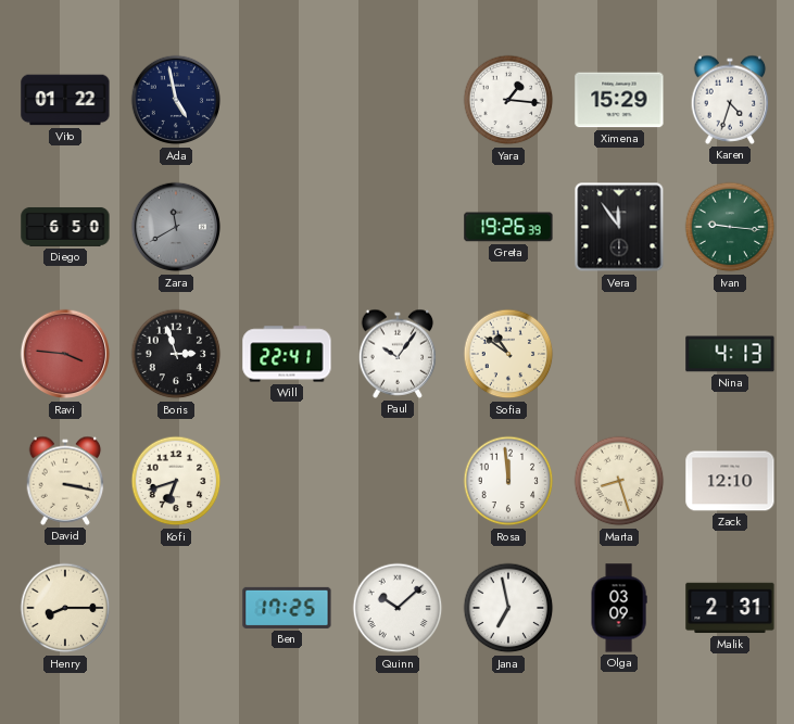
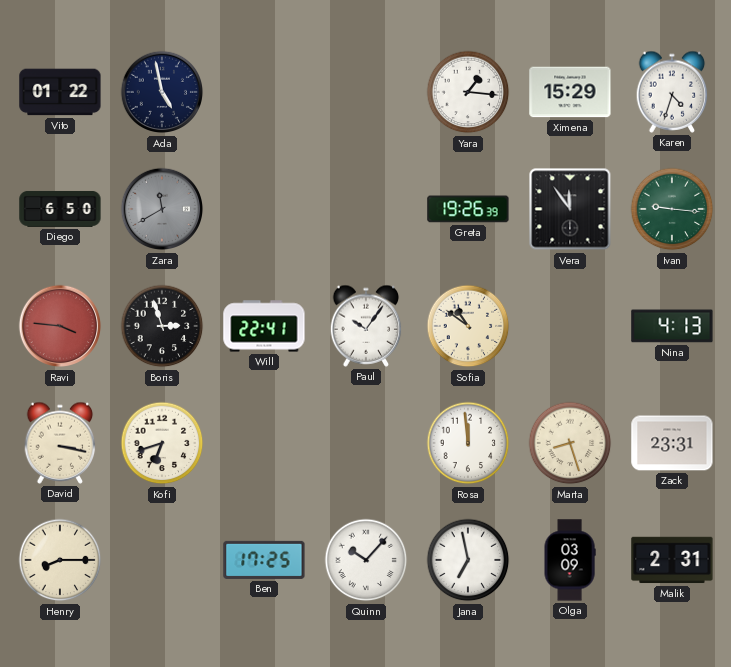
Zack: 12:10 -> 23:31
Quinn: 10:08 -> 10:07
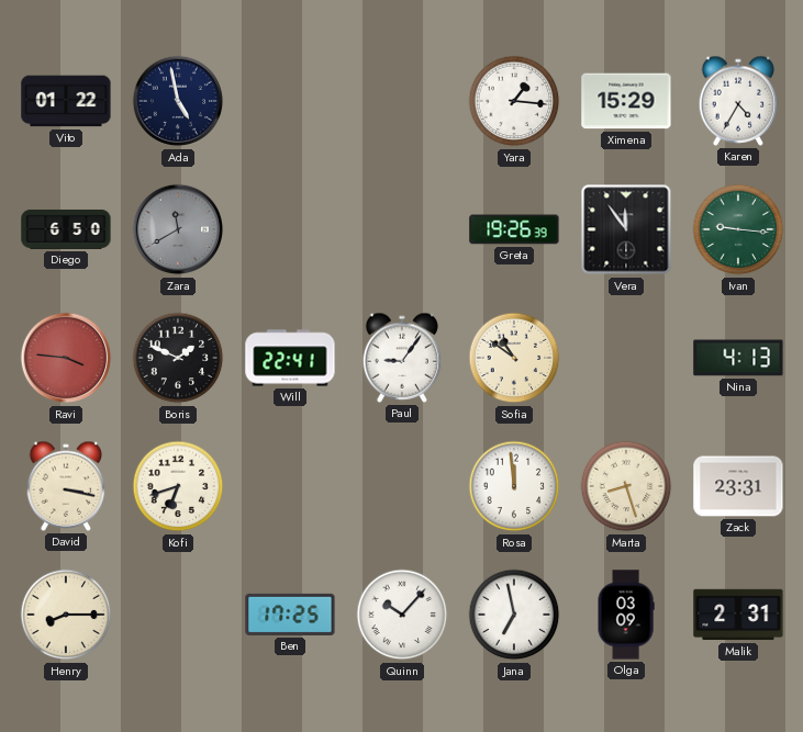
Karen: 4:33 -> 4:35
Boris: 2:57 -> 1:49
Paul: 10:06 -> 9:06
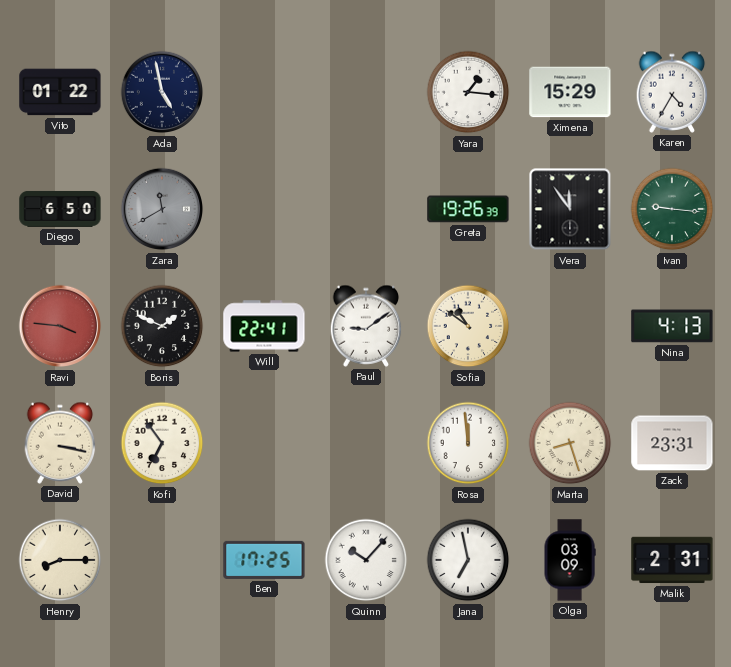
Paul: 9:06 -> 9:09
Kofi: 6:42 -> 6:54
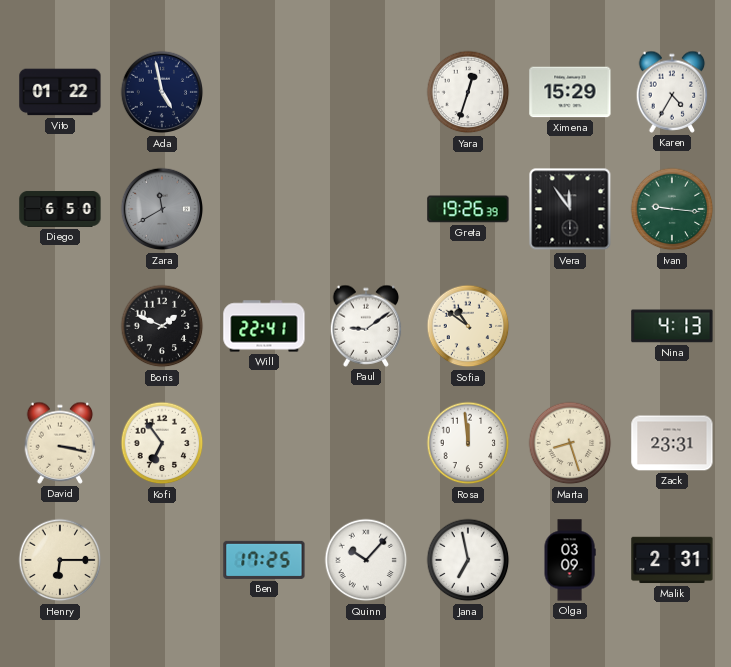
Yara: 1:16 -> 12:33
Ravi: 3:46 -> none
Henry: 8:15 -> 6:15
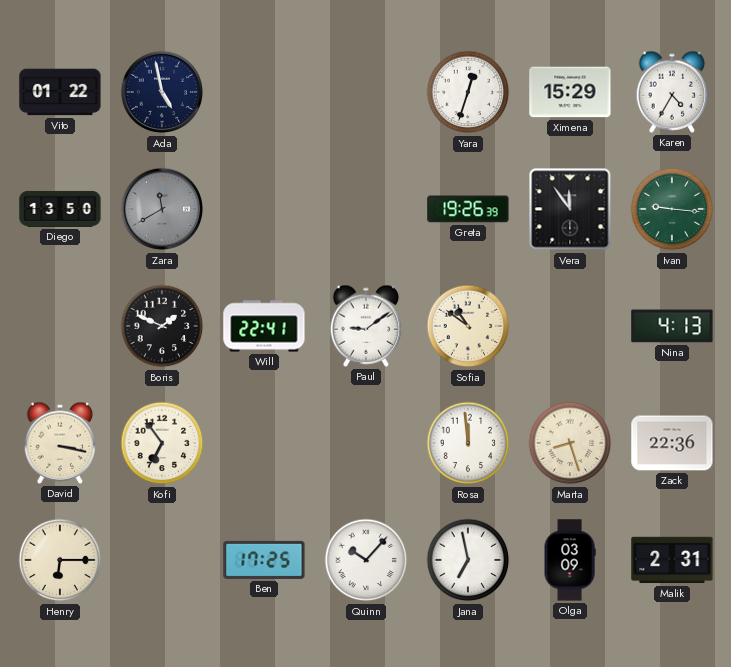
Diego: 6:50 -> 13:50
Zack: 23:31 -> 22:36
